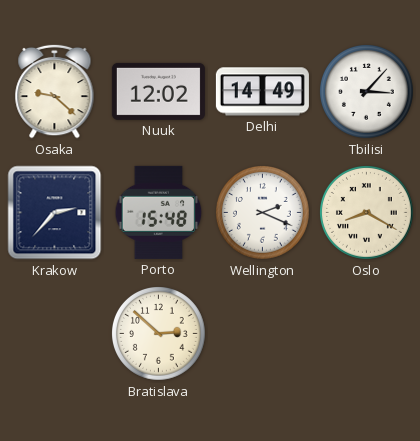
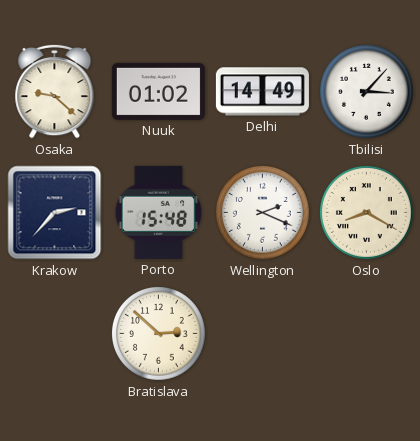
Nuuk: 12:02 -> 01:02
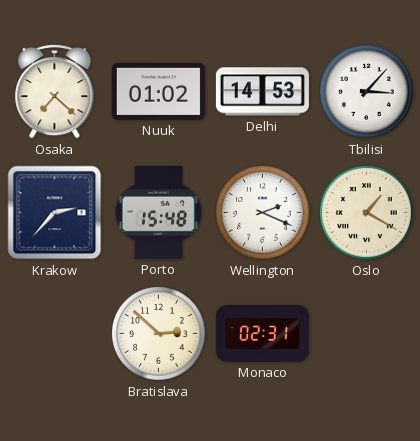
Osaka: 9:22 -> 7:22
Delhi: 14:49 -> 14:53
Oslo: 8:20 -> 1:20
Monaco: none -> 02:31
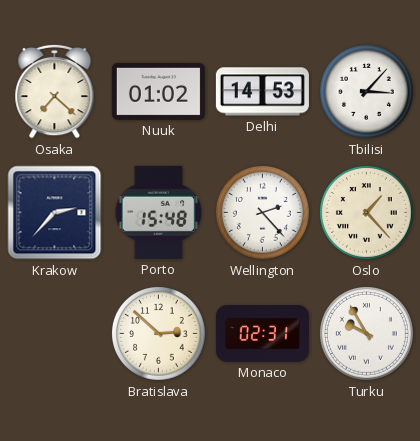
Wellington: 2:19 -> 2:23
Oslo: 1:20 -> 1:23
Turku: none -> 9:55
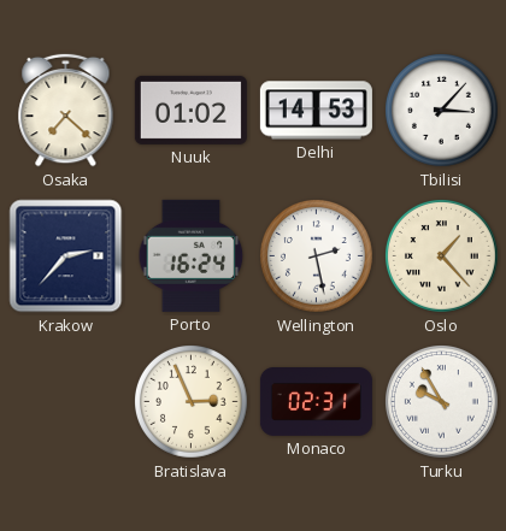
Porto: 15:48 -> 16:24
Wellington: 2:23 -> 2:28
Bratislava: 2:52 -> 2:56
